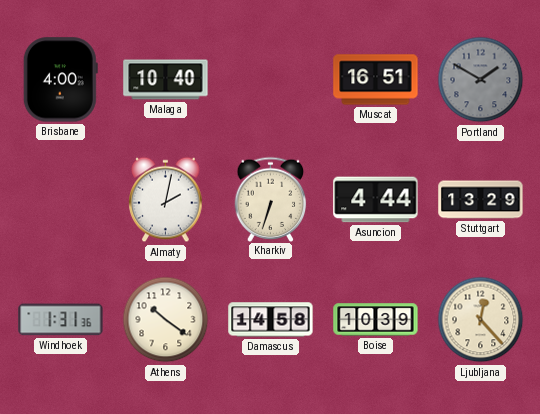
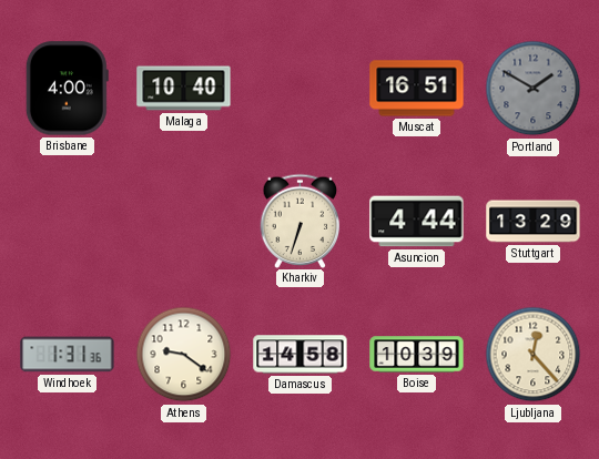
Almaty: 2:02 -> none
Athens: 10:21 -> 9:21
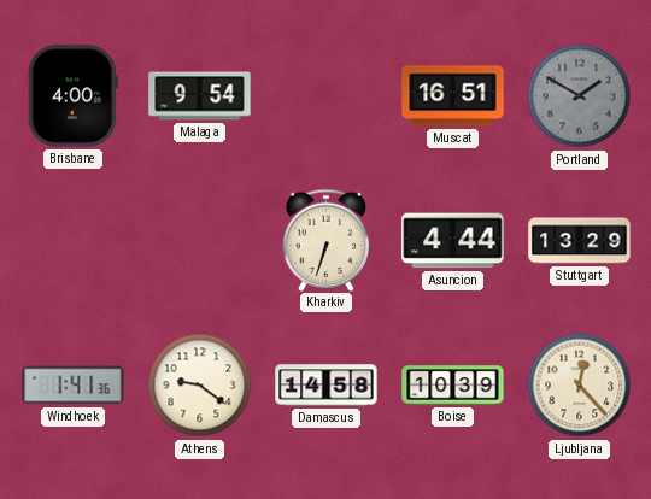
Malaga: 10:40 -> 9:54
Windhoek: 1:31 -> 1:41
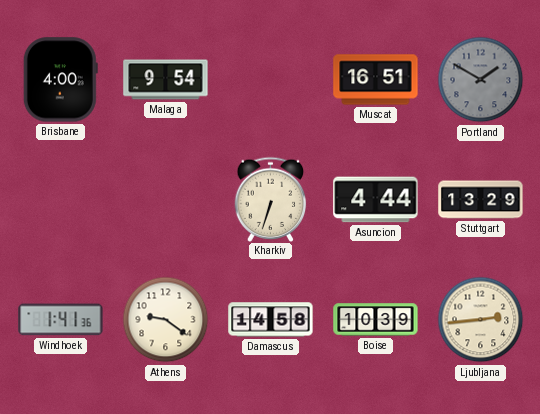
Ljubljana: 12:23 -> 2:44
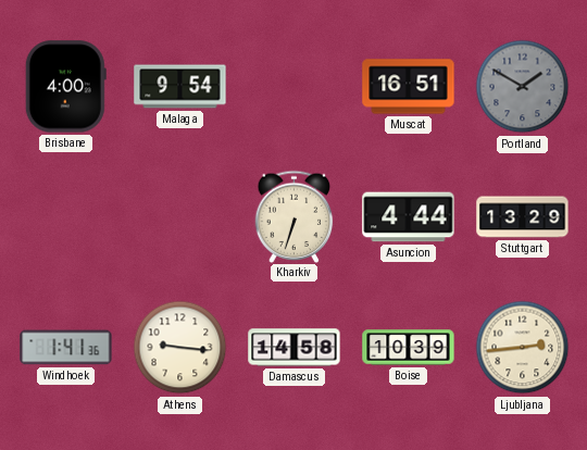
Athens: 9:21 -> 9:16
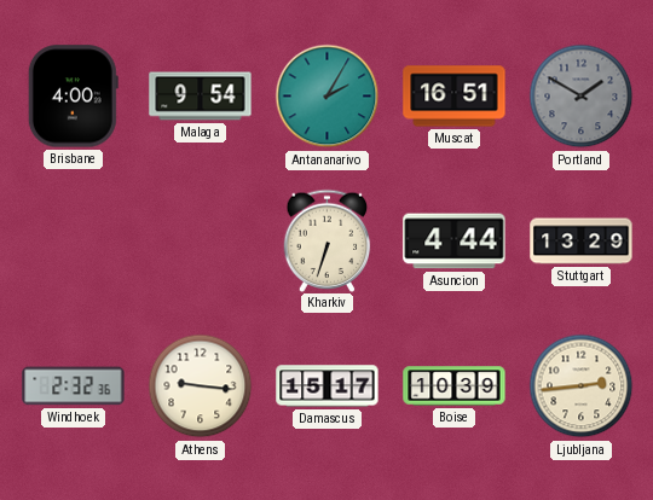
Antananarivo: none -> 2:05
Windhoek: 1:41 -> 2:32
Damascus: 14:58 -> 15:17
